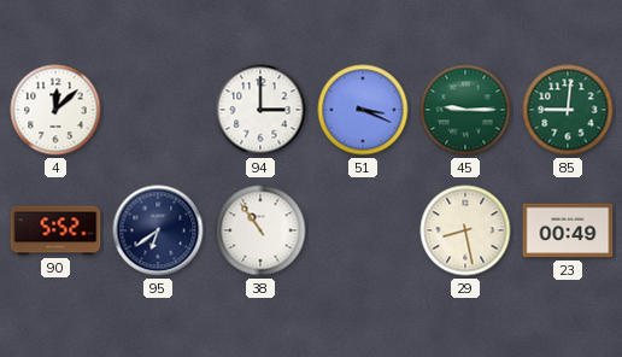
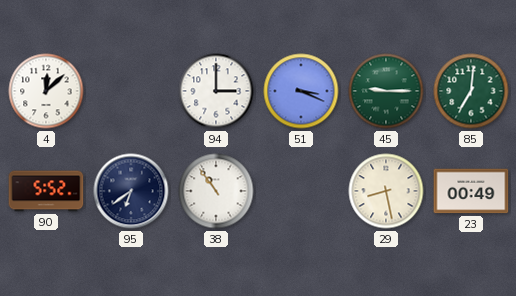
85: 9:01 -> 7:01
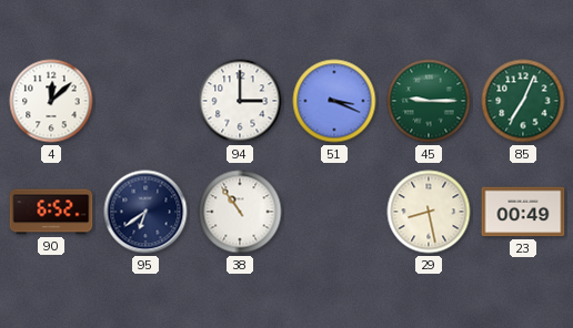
85: 7:01 -> 7:04
90: 5:52 -> 6:52
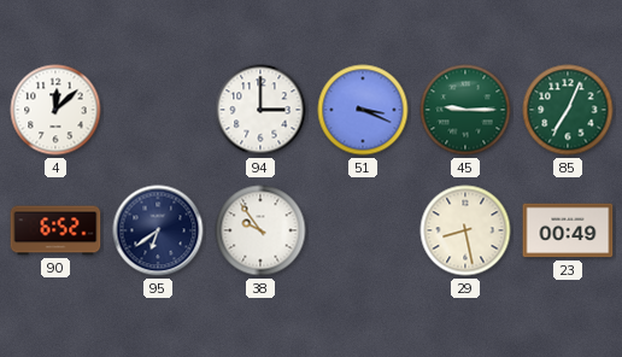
38: 10:54 -> 9:54
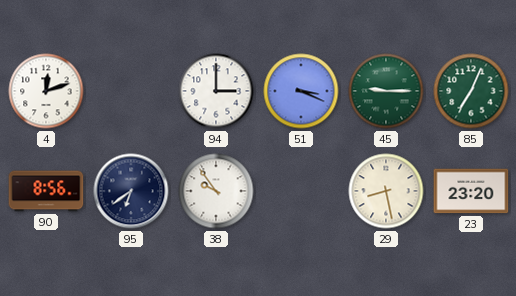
4: 12:08 -> 12:12
90: 6:52 -> 8:56
23: 00:49 -> 23:20
